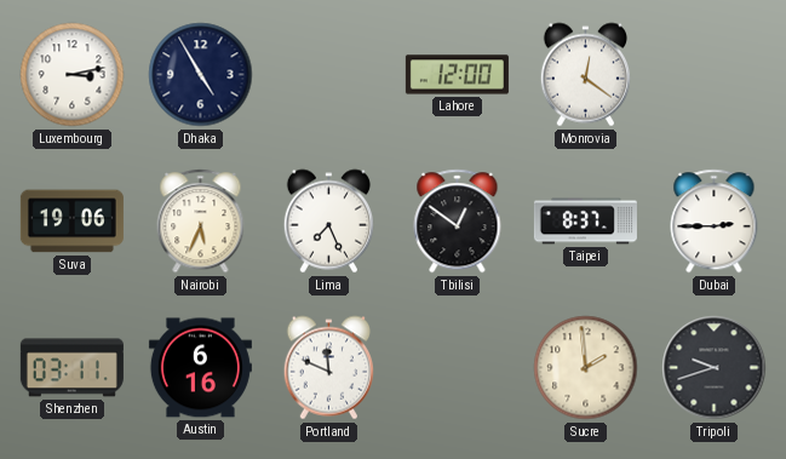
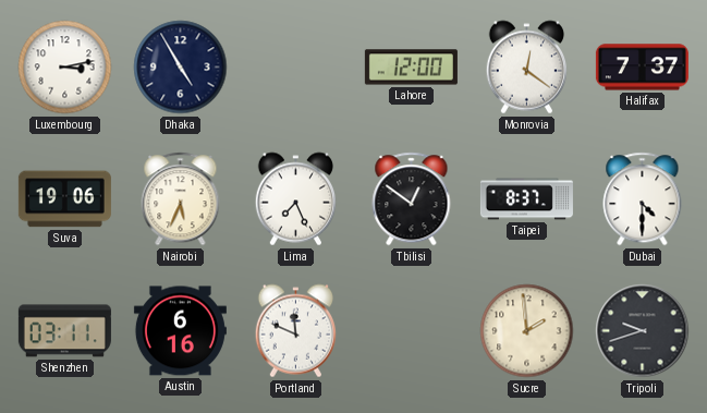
Halifax: none -> 7:37
Dubai: 2:45 -> 4:30
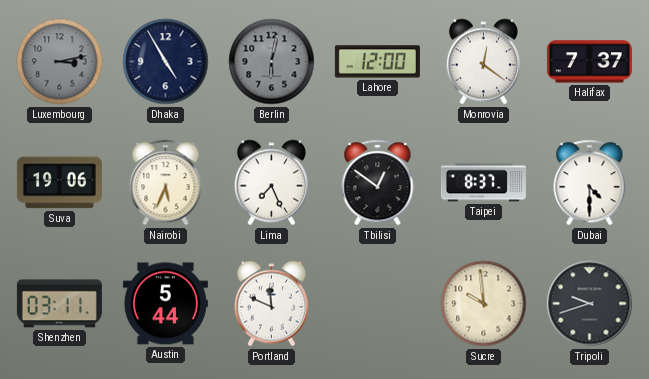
Luxembourg dial: white -> grey
Berlin: none -> 6:02
Austin: 6:16 -> 5:44
Sucre: 1:59 -> 9:59
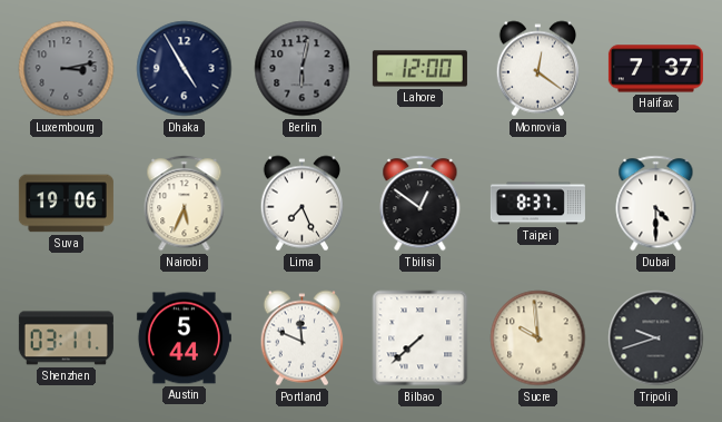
Bilbao: none -> 7:38
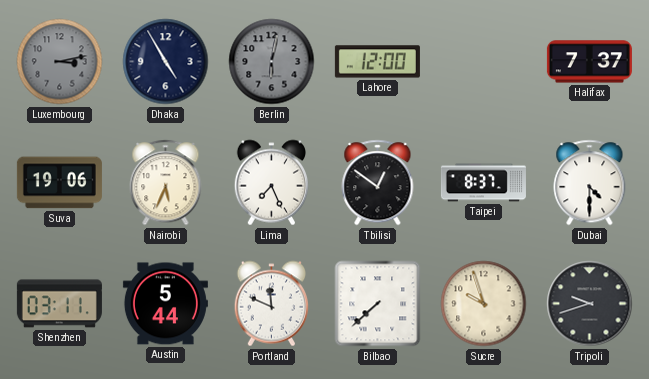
Monrovia: 12:21 -> none
Sucre: 9:59 -> 9:57
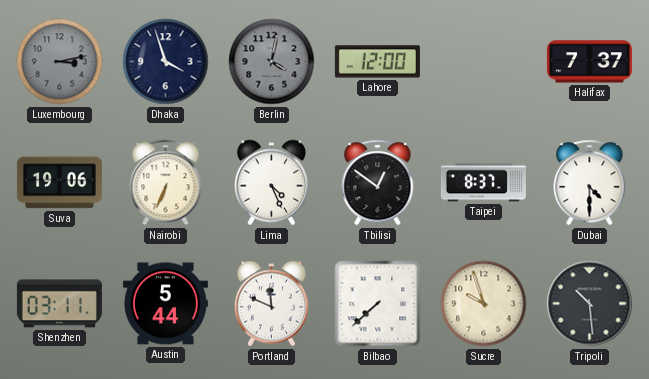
Dhaka: 4:55 -> 3:57
Berlin: 6:02 -> 4:02
Nairobi: 5:34 -> 6:34
Lima: 7:26 -> 4:26
Tripoli: 9:42 -> 10:29
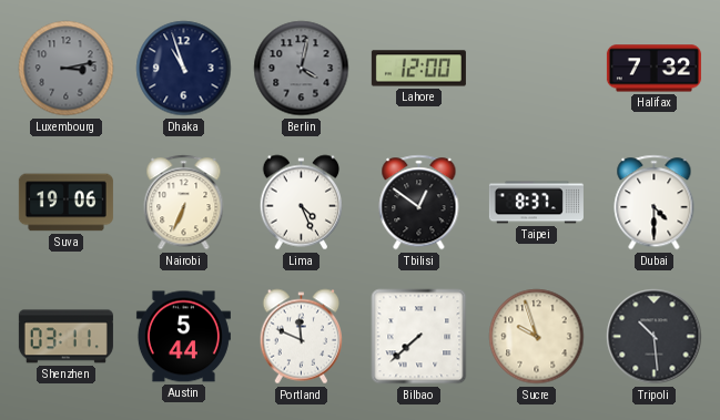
Dhaka: 3:57 -> 10:57
Halifax: 7:37 -> 7:32
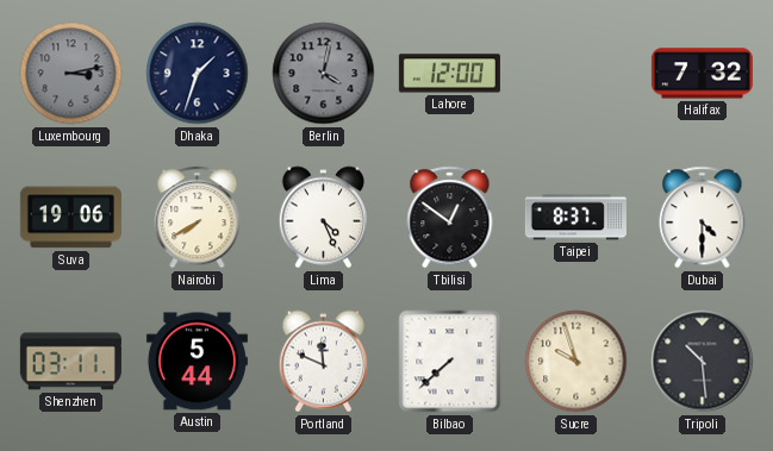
Dhaka: 10:57 -> 1:33
Nairobi: 6:34 -> 7:40
